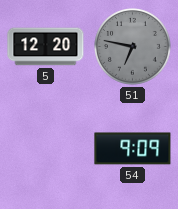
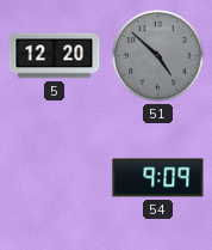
51: 6:47 -> 4:52
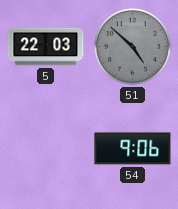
5: 12:20 -> 22:03
54: 9:09 -> 9:06
